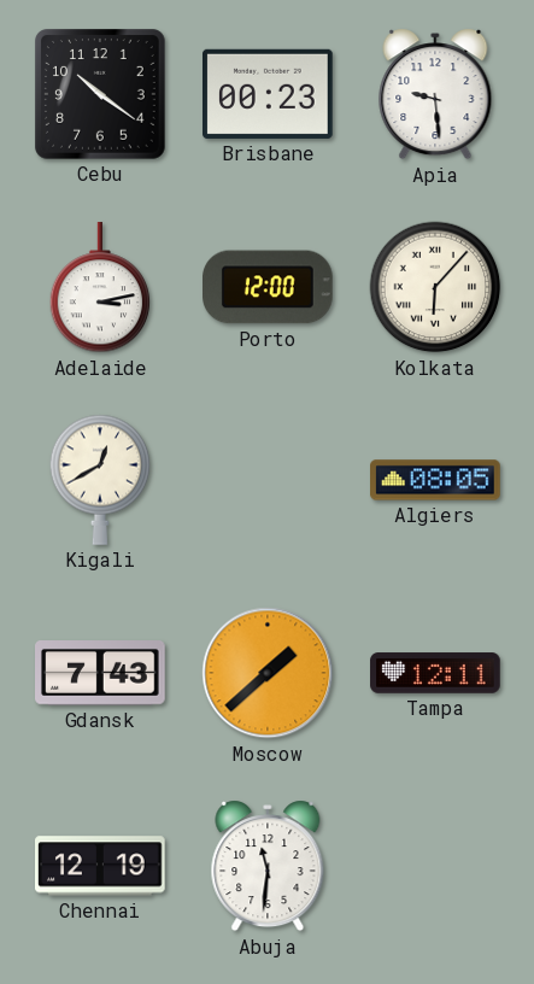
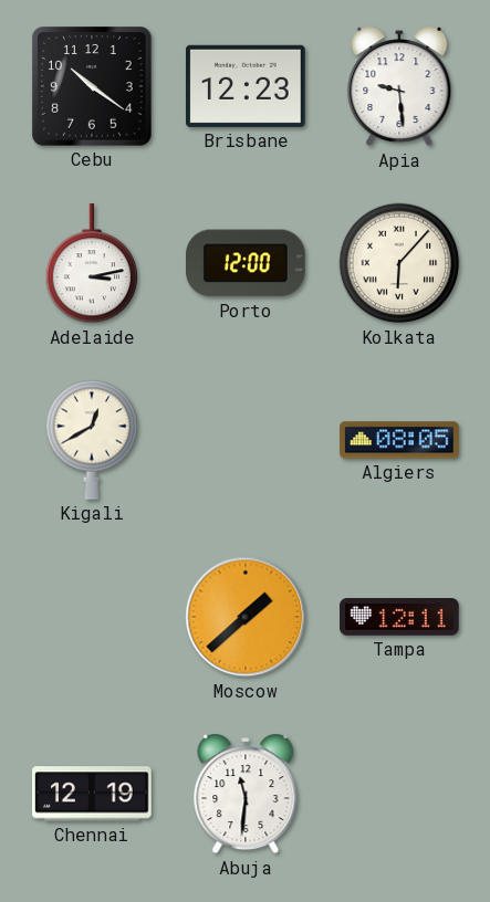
Brisbane: 00:23 -> 12:23
Gdansk: 7:43 -> none
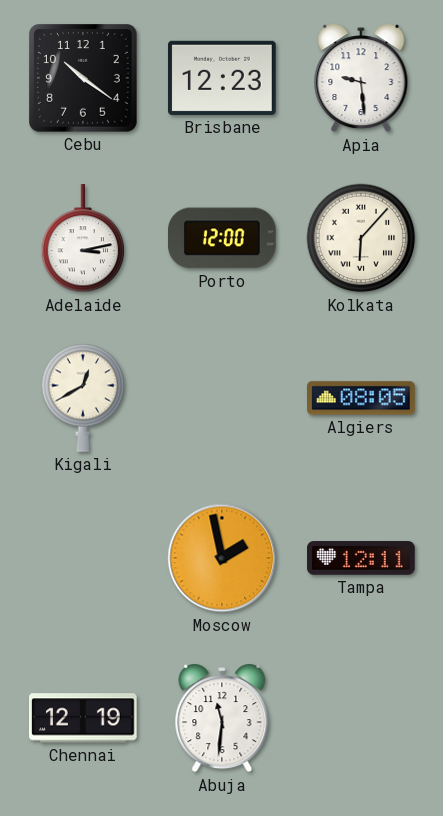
Moscow: 1:38 -> 1:58
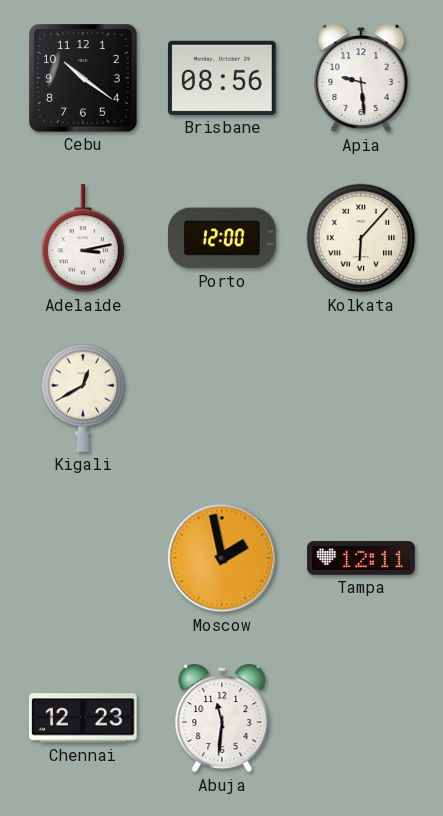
Brisbane: 12:23 -> 08:56
Algiers: 08:05 -> none
Chennai: 12:19 -> 12:23
